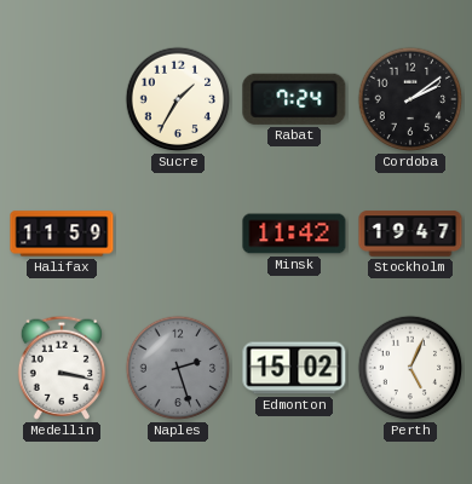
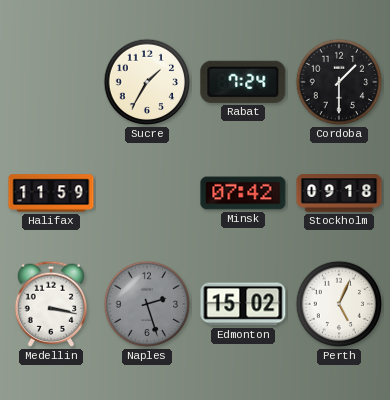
Cordoba: 2:09 -> 1:30
Minsk: 11:42 -> 07:42
Stockholm: 19:47 -> 09:18
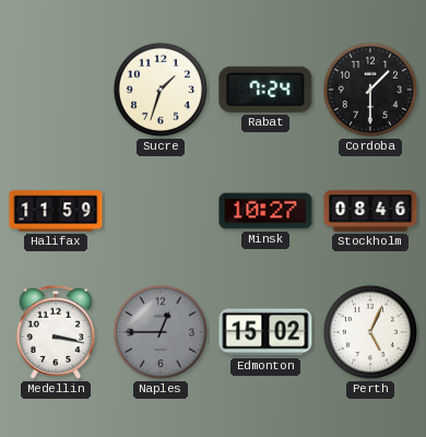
Sucre: 1:35 -> 1:33
Minsk: 07:42 -> 10:27
Stockholm: 09:18 -> 08:46
Naples: 2:27 -> 12:45
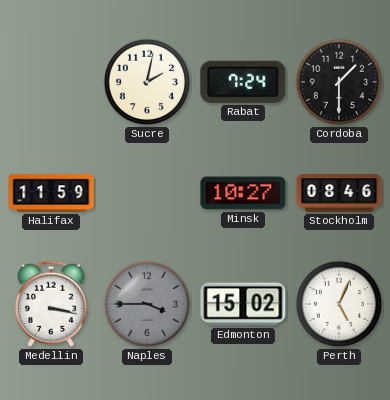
Sucre: 1:33 -> 2:02
Naples: 12:45 -> 3:45
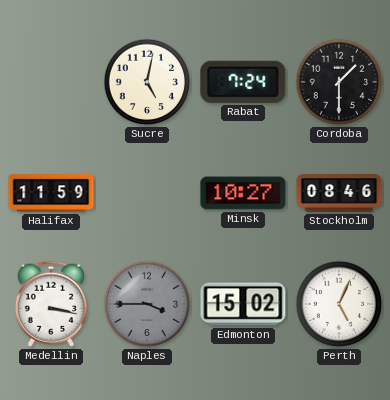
Sucre: 2:02 -> 5:02
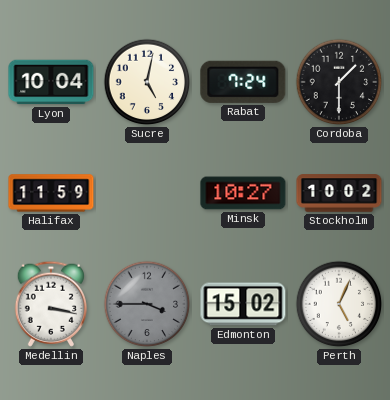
Lyon: none -> 10:04
Stockholm: 08:46 -> 10:02
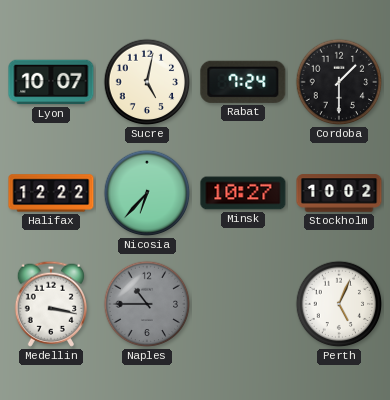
Lyon: 10:04 -> 10:07
Halifax: 11:59 -> 12:22
Nicosia: none -> 6:37
Naples: 3:45 -> 10:45
Edmonton: 15:02 -> none
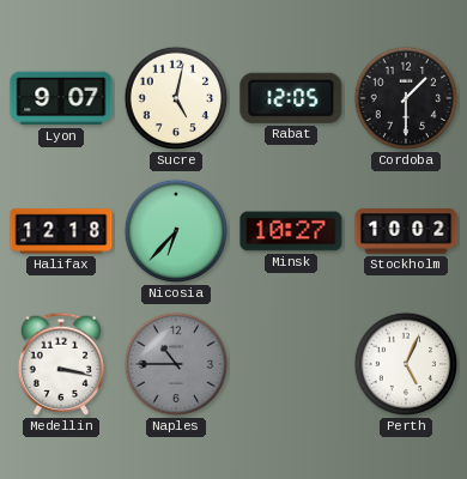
Lyon: 10:07 -> 9:07
Rabat: 7:24 -> 12:05
Halifax: 12:22 -> 12:18
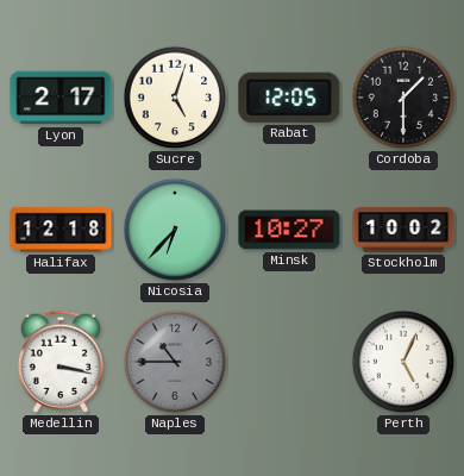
Lyon: 9:07 -> 2:17
Sucre: 5:02 -> 5:03
